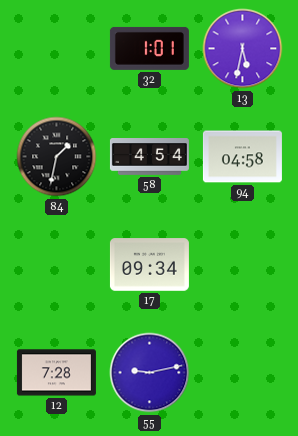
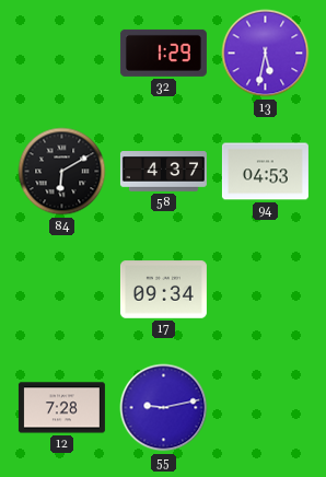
32: 1:01 -> 1:29
84: 1:32 -> 6:10
58: 4:54 -> 4:37
94: 04:58 -> 04:53
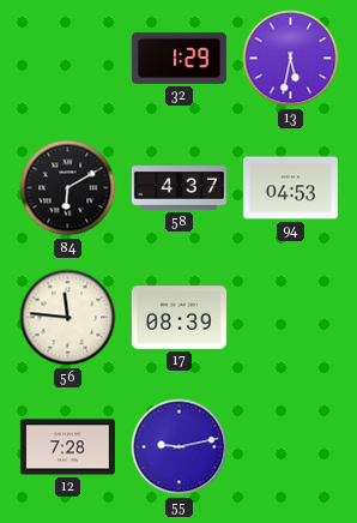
56: none -> 11:46
17: 09:34 -> 08:39
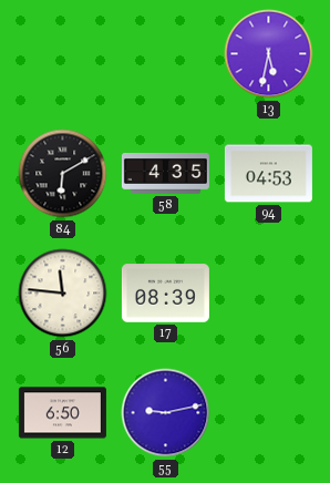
32: 1:29 -> none
58: 4:37 -> 4:35
12: 7:28 -> 6:50
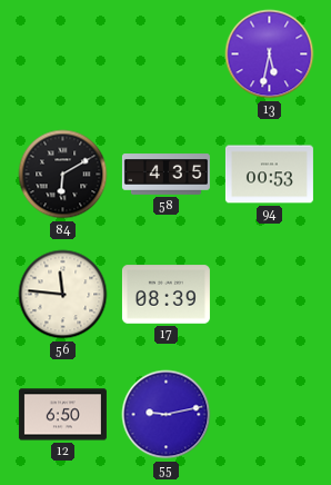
94: 04:53 -> 00:53
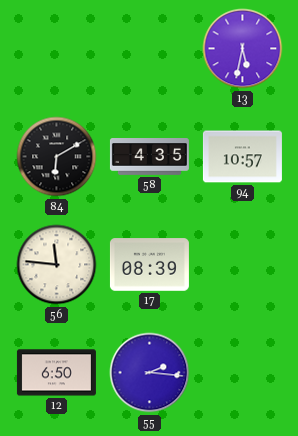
94: 00:53 -> 10:57
55: 9:13 -> 2:16
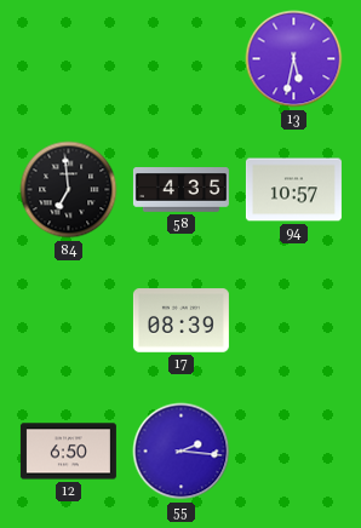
84: 6:10 -> 6:59
56: 11:46 -> none
